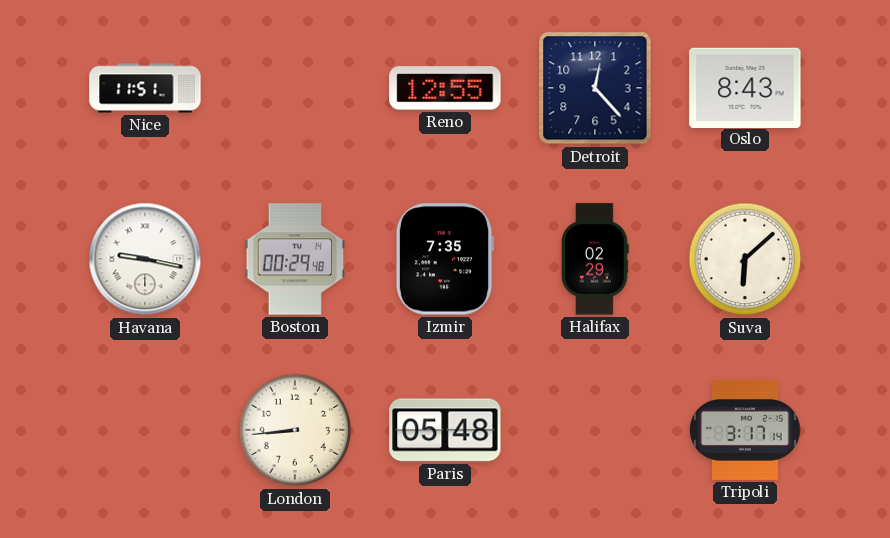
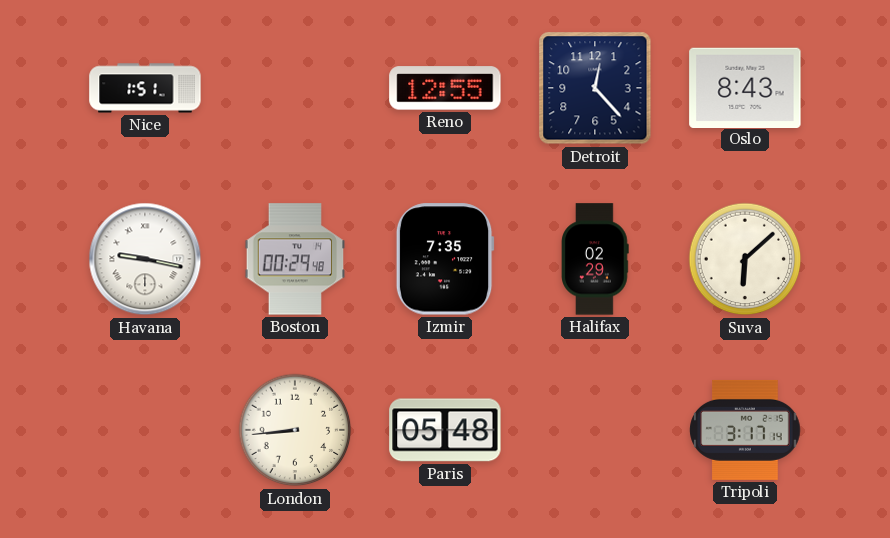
Nice: 11:51 -> 1:51
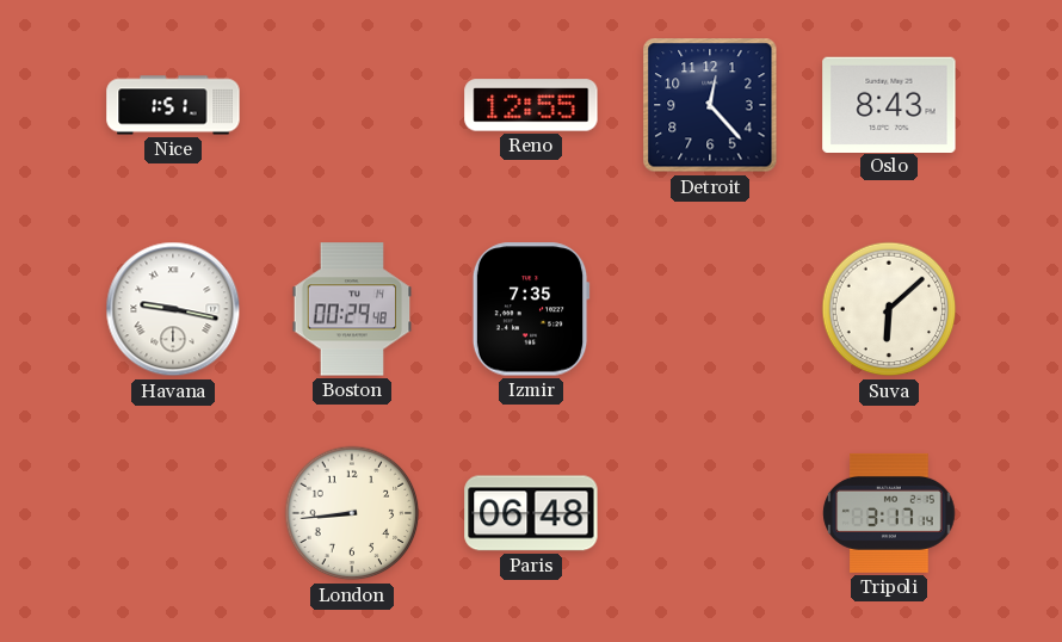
Halifax: 02:29 -> none
Paris: 05:48 -> 06:48
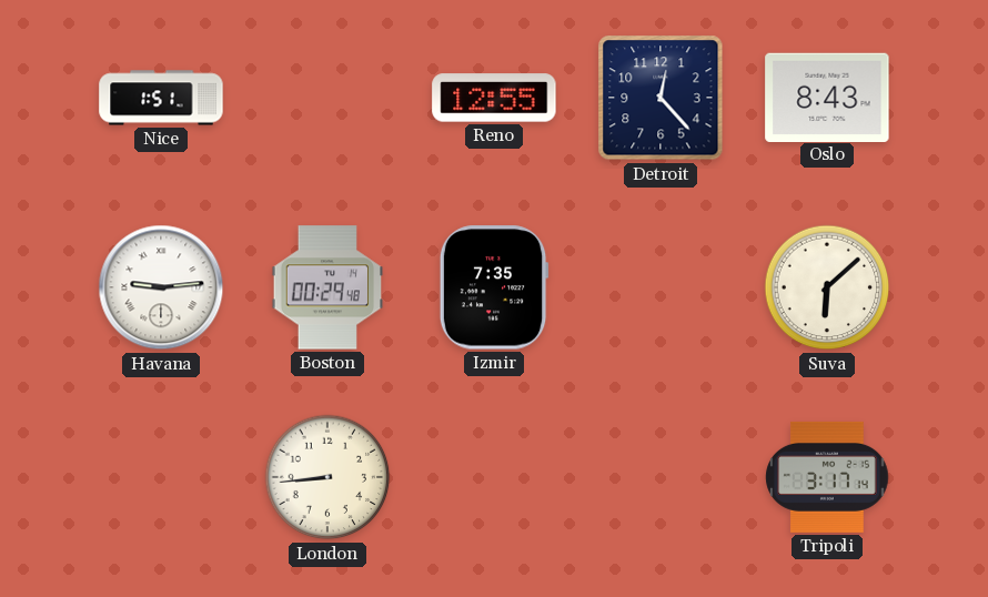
Havana: 9:17 -> 9:14
Paris: 06:48 -> none
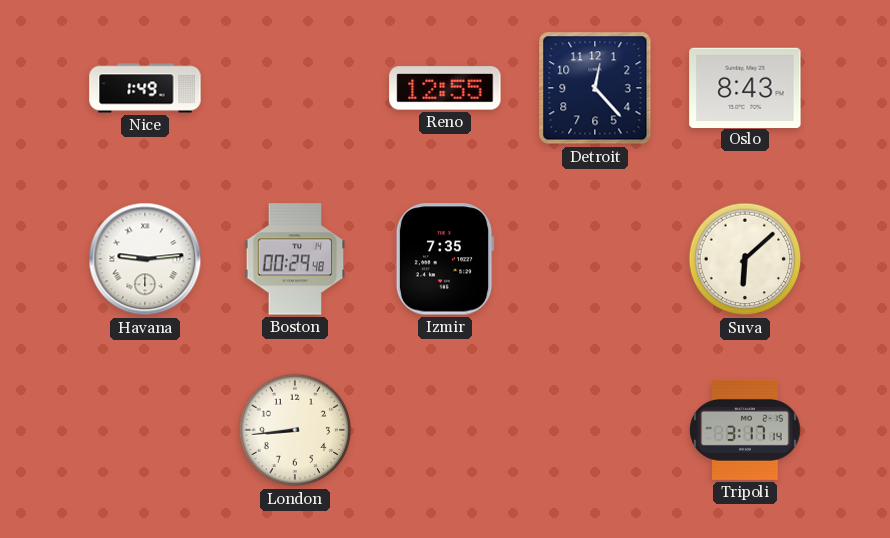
Nice: 1:51 -> 1:49
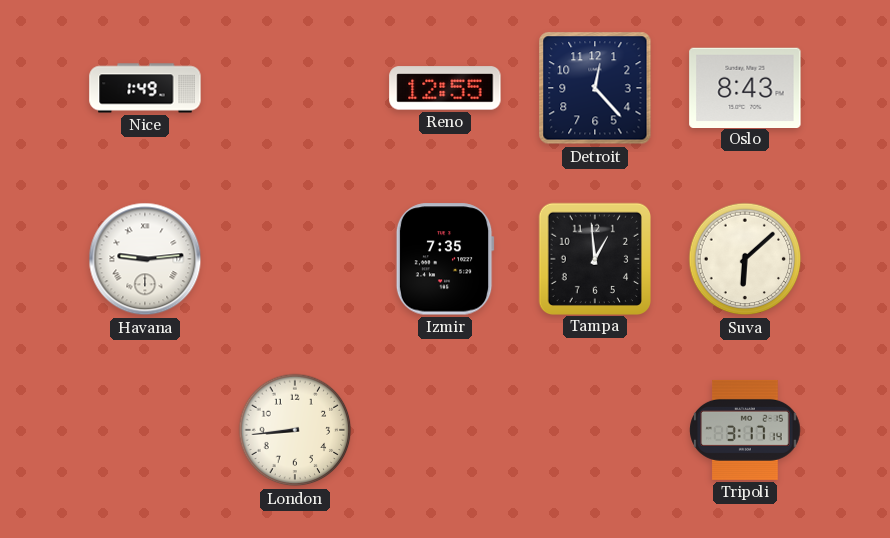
Boston: 00:29 -> none
Tampa: none -> 12:59
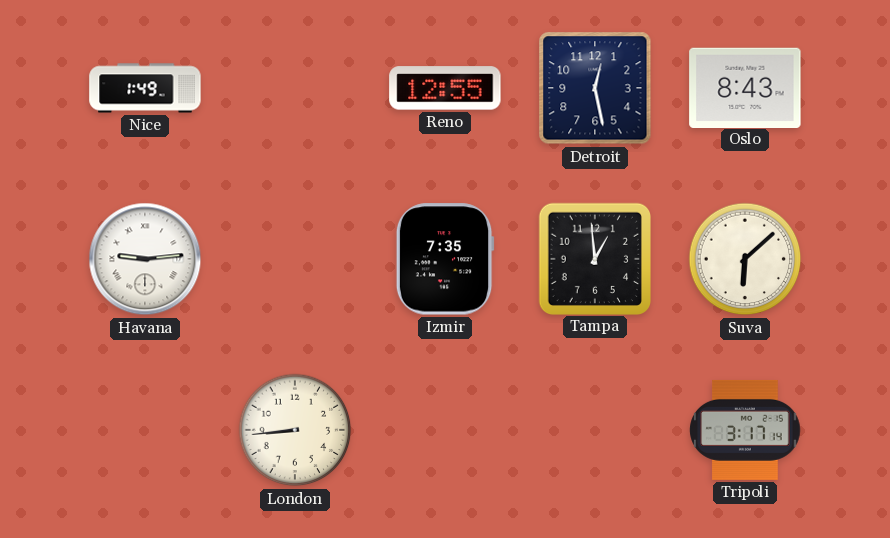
Detroit: 12:23 -> 12:28
